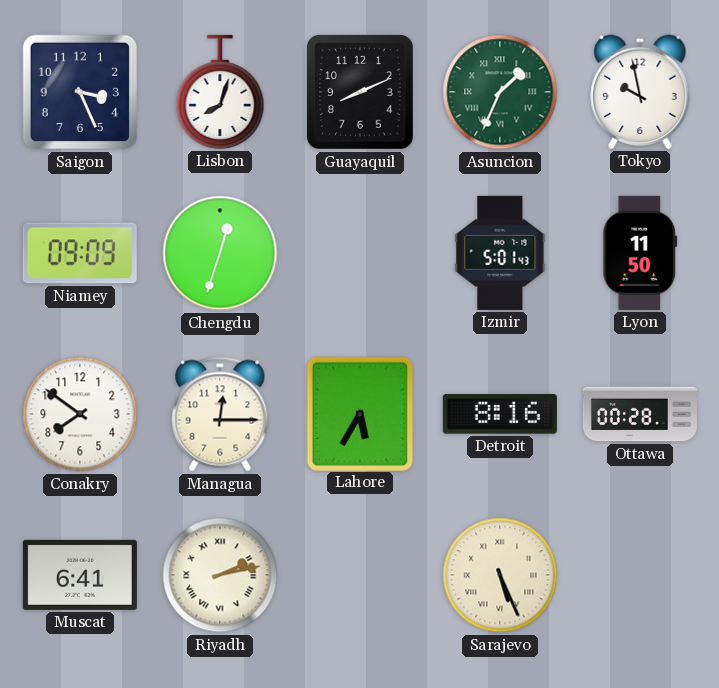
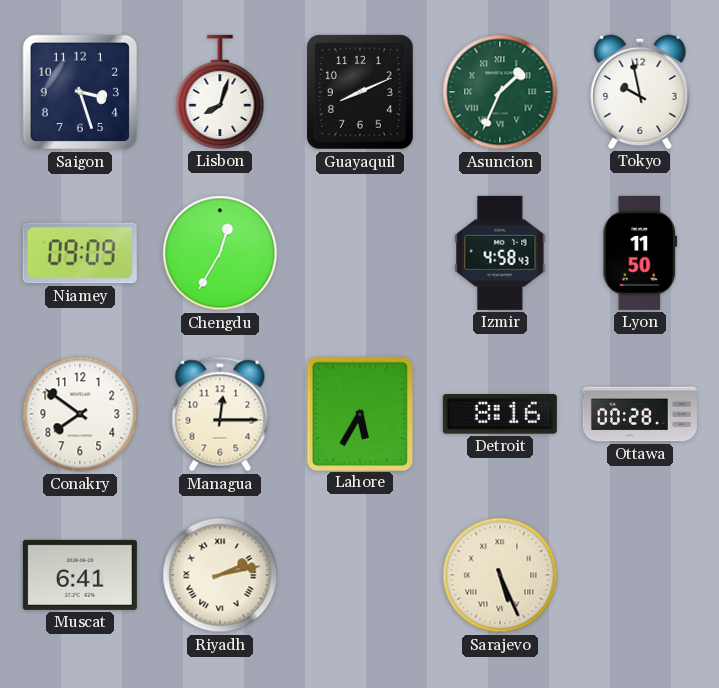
Saigon: 3:26 -> 3:27
Chengdu: 12:33 -> 12:35
Izmir: 5:01 -> 4:58
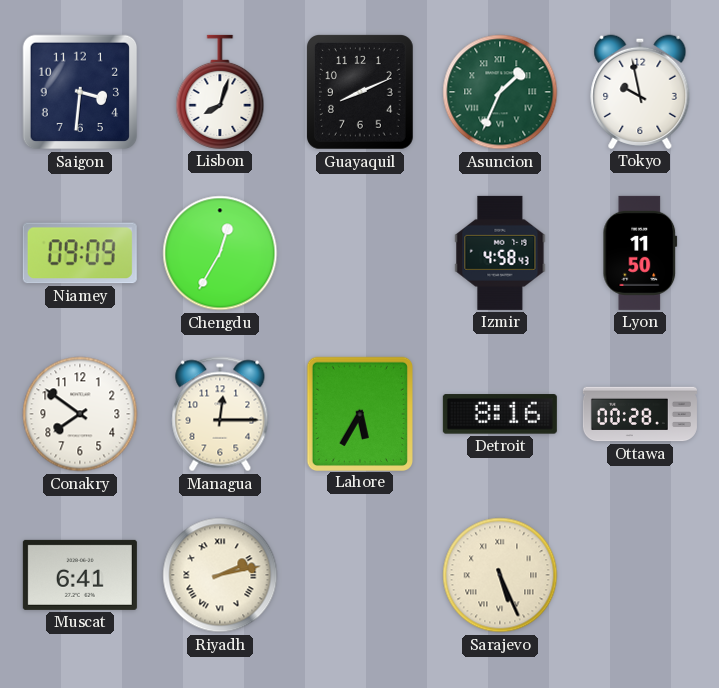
Saigon: 3:27 -> 3:31
